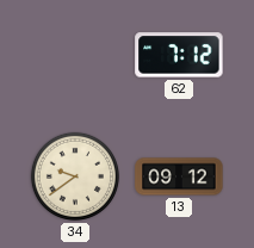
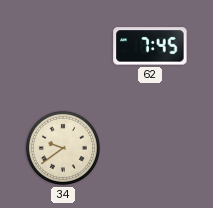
62: 7:12 -> 7:45
13: 09:12 -> none
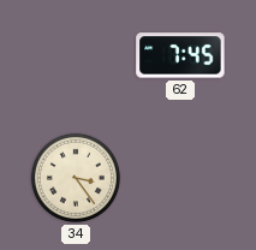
34: 9:39 -> 3:24
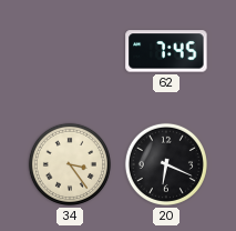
20: none -> 6:19
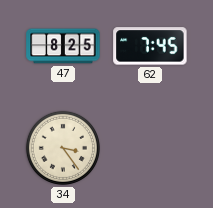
47: none -> 8:25
20: 6:19 -> none
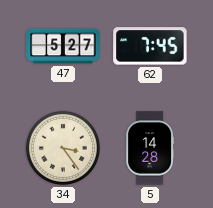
47: 8:25 -> 5:27
5: none -> 14:28
